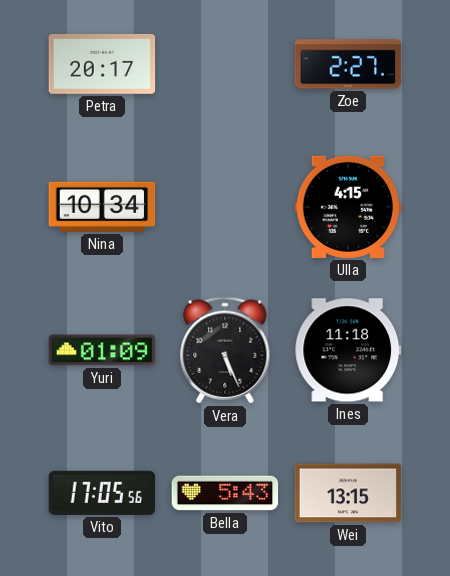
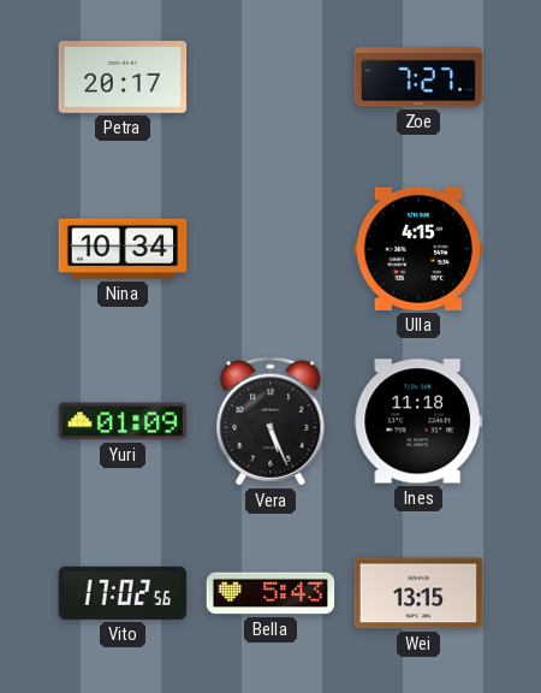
Zoe: 2:27 -> 7:27
Vito: 17:05 -> 17:02
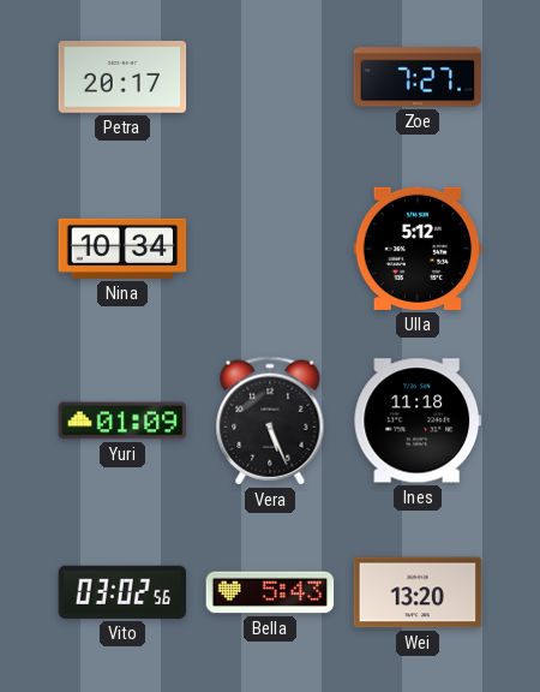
Ulla: 4:15 -> 5:12
Vito: 17:02 -> 03:02
Wei: 13:15 -> 13:20
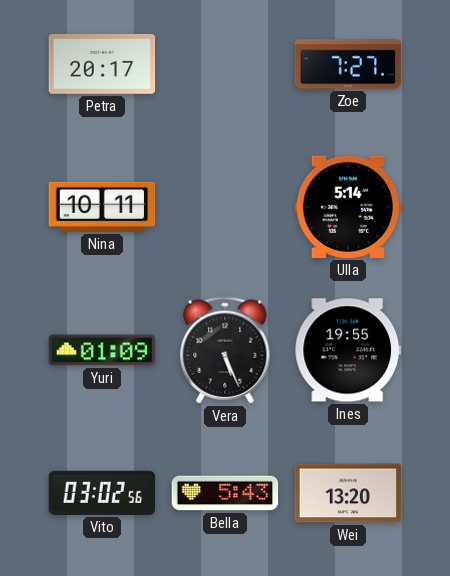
Nina: 10:34 -> 10:11
Ulla: 5:12 -> 5:14
Ines: 11:18 -> 19:55
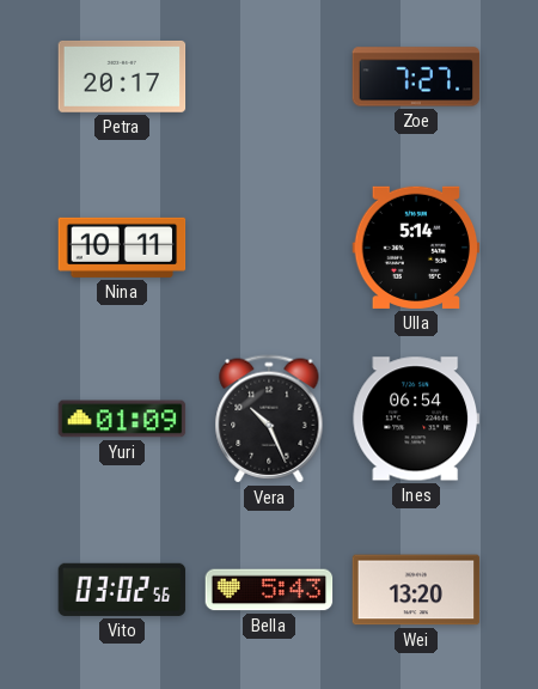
Vera: 5:26 -> 10:26
Ines: 19:55 -> 06:54
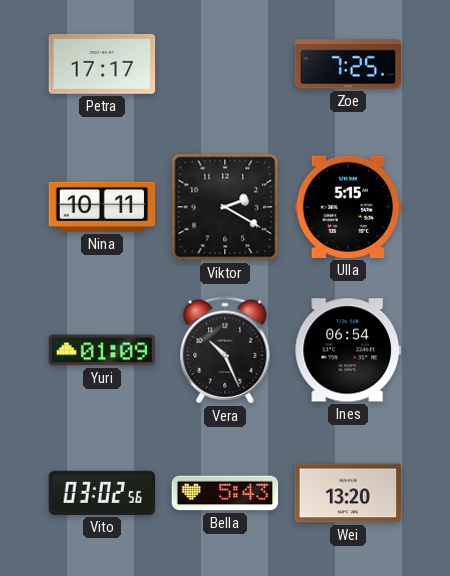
Petra: 20:17 -> 17:17
Zoe: 7:27 -> 7:25
Viktor: none -> 2:20
Ulla: 5:14 -> 5:15
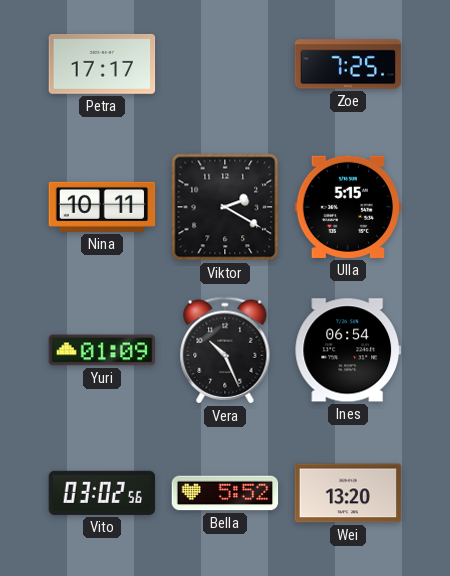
Bella: 5:43 -> 5:52
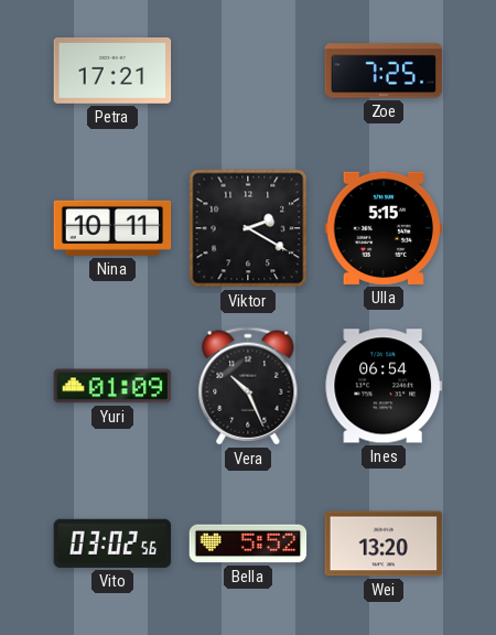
Petra: 17:17 -> 17:21
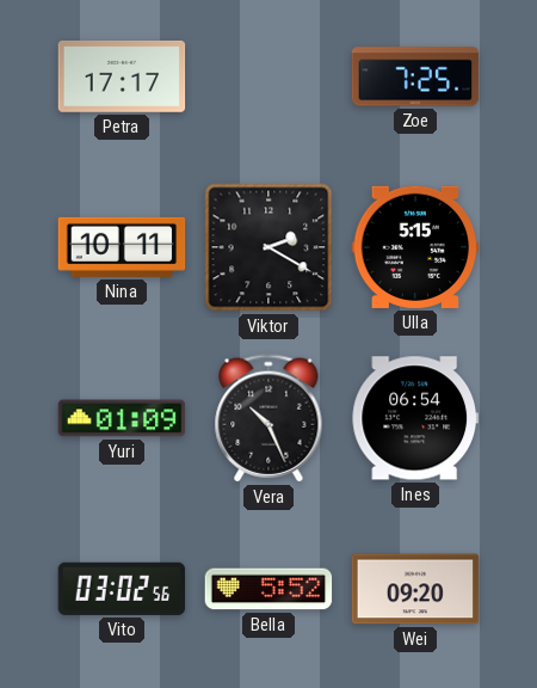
Petra: 17:21 -> 17:17
Wei: 13:20 -> 09:20
